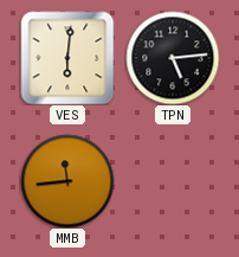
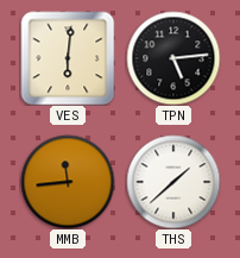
THS: none -> 1:38
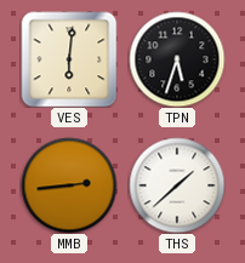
TPN: 5:14 -> 5:33
MMB: 11:44 -> 2:44
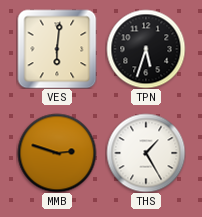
MMB: 2:44 -> 2:48
THS: 1:38 -> 1:25
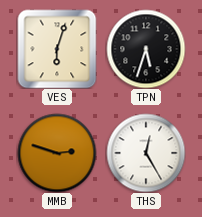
VES: 6:01 -> 6:03
THS: 1:25 -> 12:25
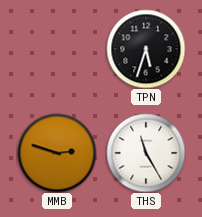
VES: 6:03 -> none
THS: 12:25 -> 11:25
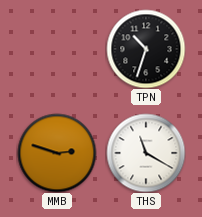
TPN: 5:33 -> 10:33
THS: 11:25 -> 11:20
